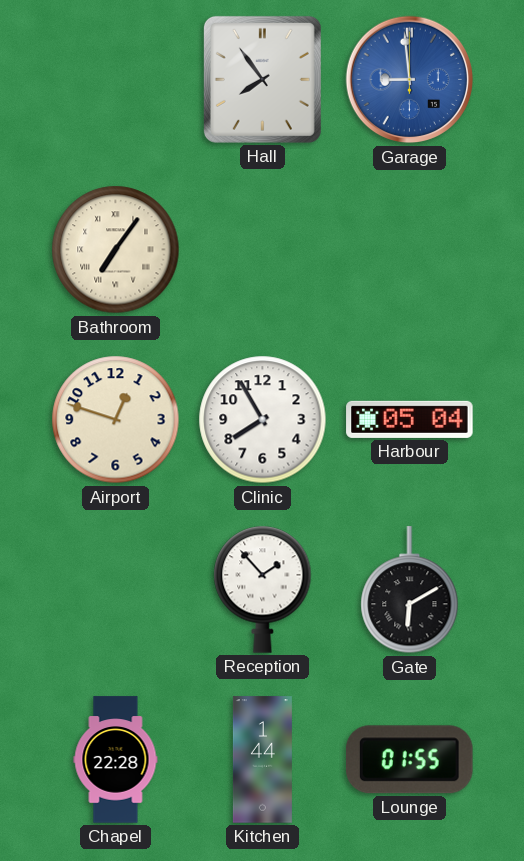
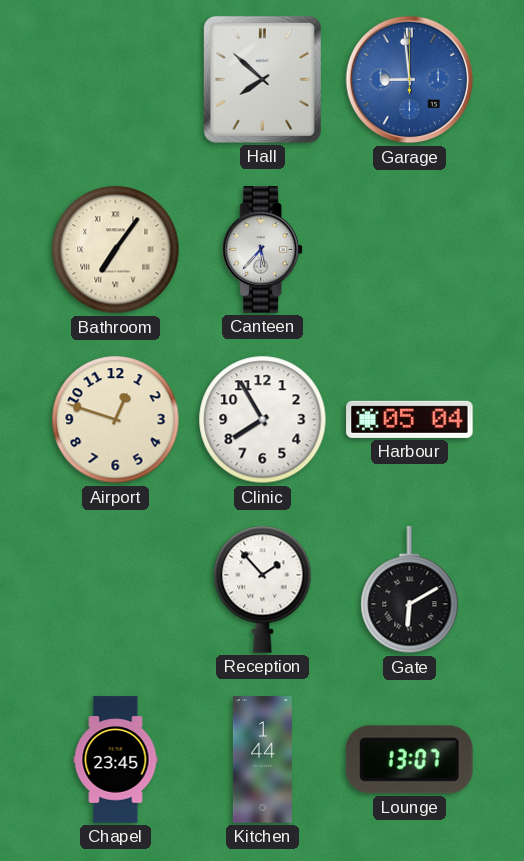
Hall: 7:54 -> 7:52
Canteen: none -> 5:37
Chapel: 22:28 -> 23:45
Lounge: 01:55 -> 13:07
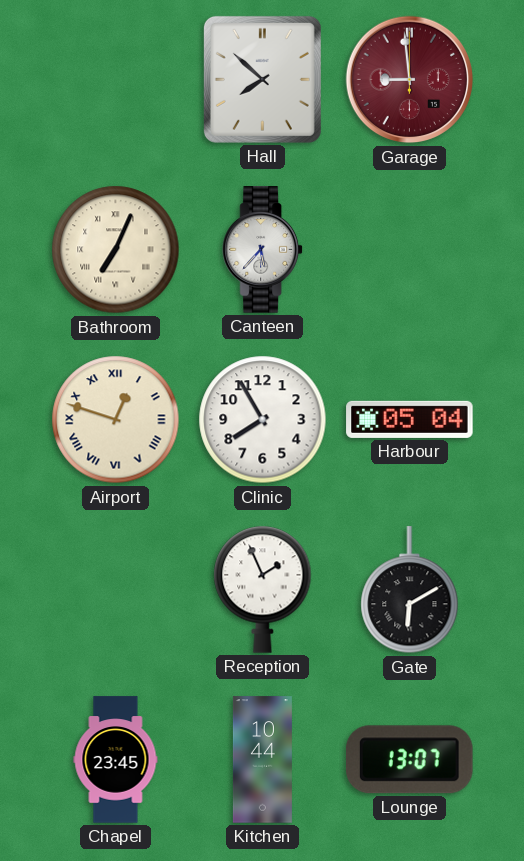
Garage dial: blue -> burgundy
Bathroom: 7:06 -> 7:04
Airport numerals: Arabic -> Roman
Reception: 1:53 -> 1:56
Kitchen: 1:44 -> 10:44
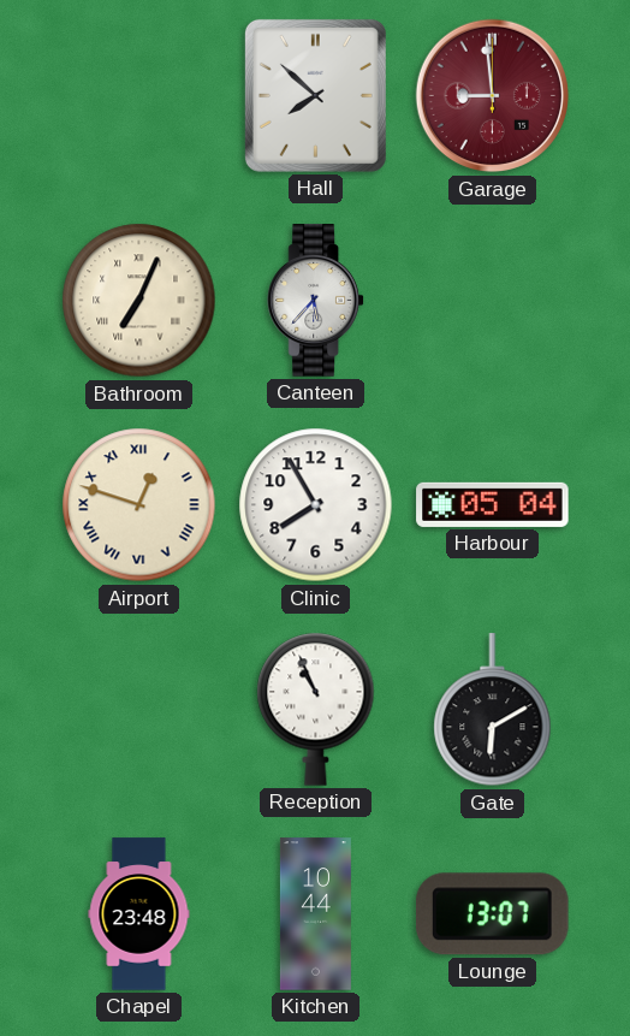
Reception: 1:56 -> 10:56
Chapel: 23:45 -> 23:48
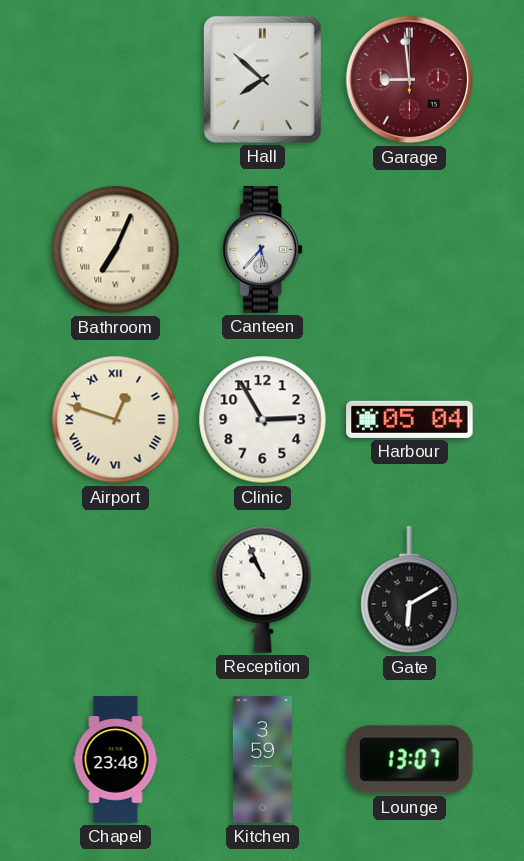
Clinic: 7:55 -> 2:55
Kitchen: 10:44 -> 3:59
